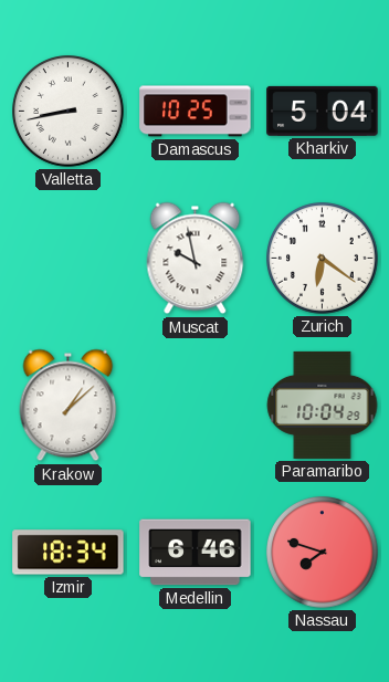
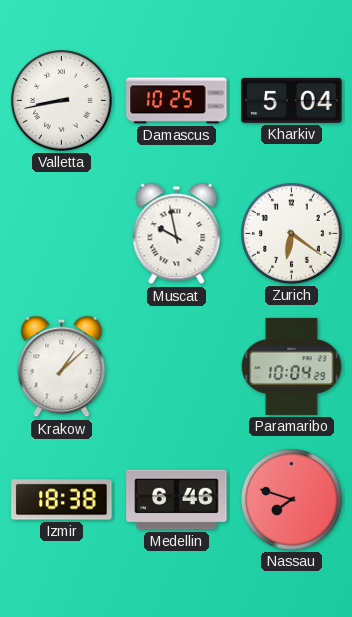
Izmir: 18:34 -> 18:38
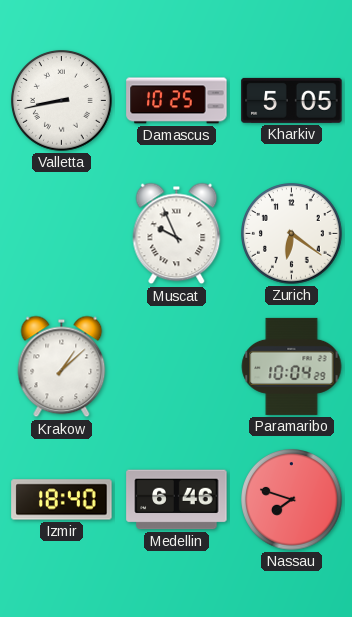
Kharkiv: 5:04 -> 5:05
Muscat: 9:58 -> 9:56
Izmir: 18:38 -> 18:40
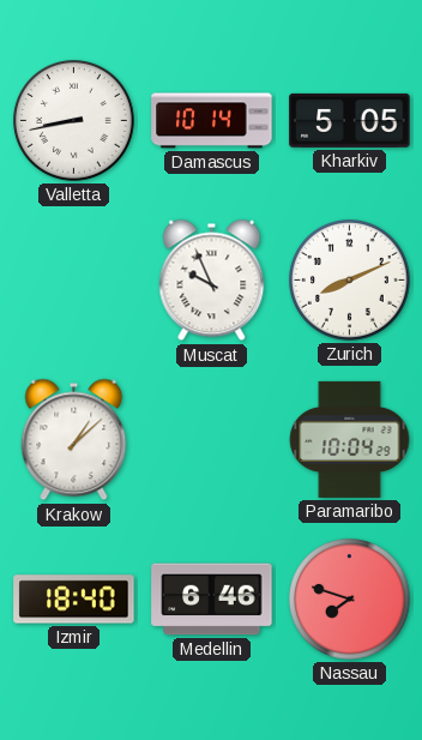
Damascus: 10:25 -> 10:14
Zurich: 6:21 -> 8:11
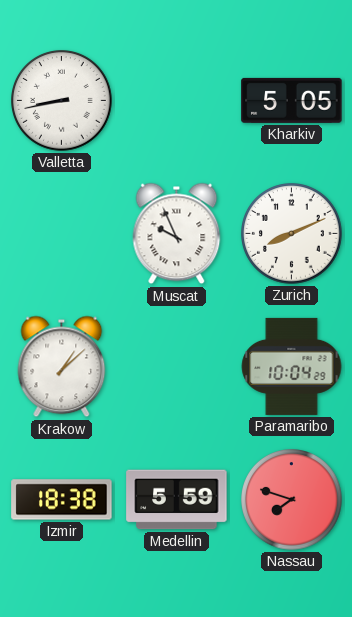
Damascus: 10:14 -> none
Izmir: 18:40 -> 18:38
Medellin: 6:46 -> 5:59
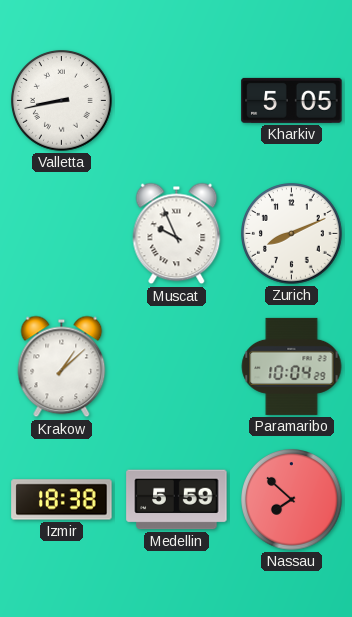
Nassau: 7:48 -> 7:52
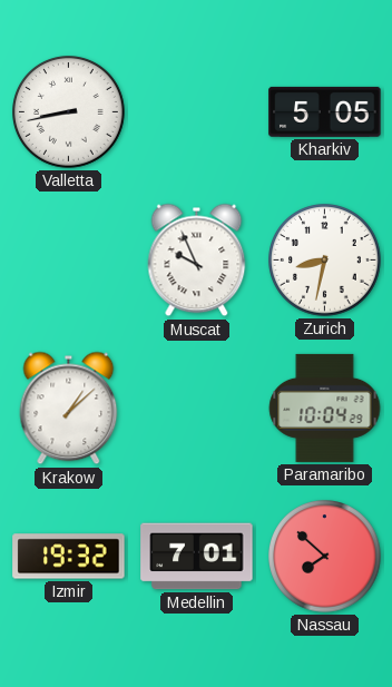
Zurich: 8:11 -> 8:32
Izmir: 18:38 -> 19:32
Medellin: 5:59 -> 7:01
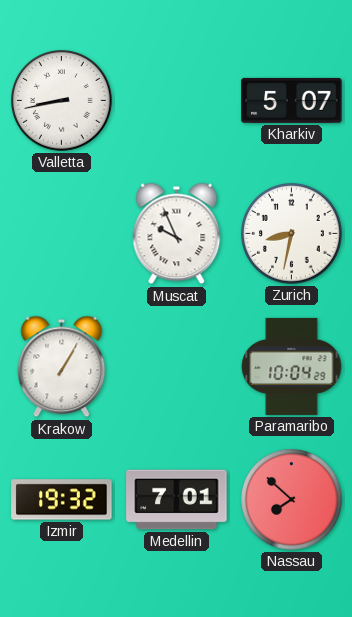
Kharkiv: 5:05 -> 5:07
Krakow: 1:08 -> 1:05
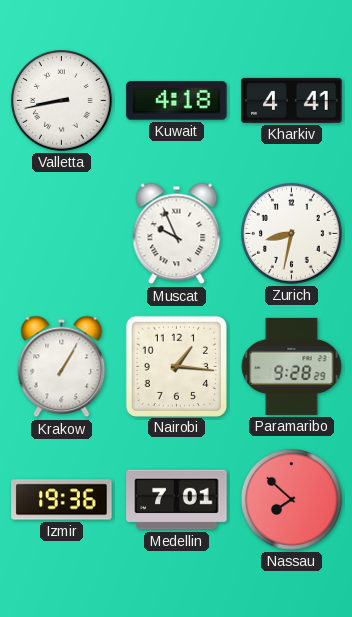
Kuwait: none -> 4:18
Kharkiv: 5:07 -> 4:41
Nairobi: none -> 1:16
Paramaribo: 10:04 -> 9:28
Izmir: 19:32 -> 19:36
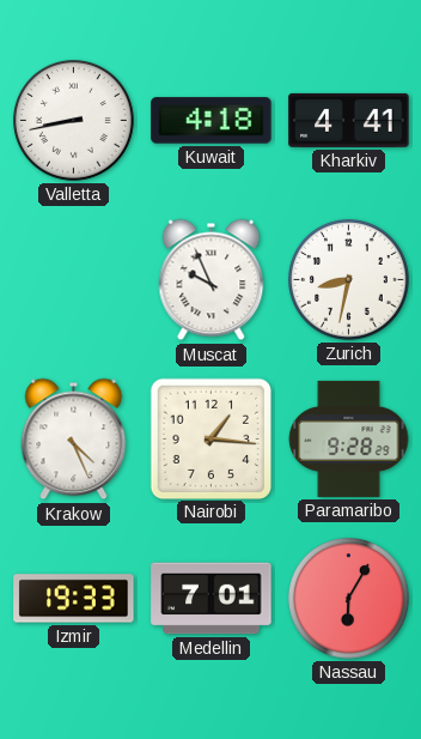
Krakow: 1:05 -> 4:26
Izmir: 19:36 -> 19:33
Nassau: 7:52 -> 6:05
